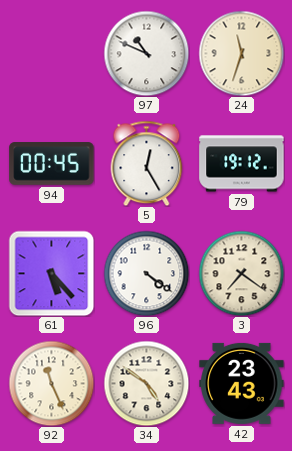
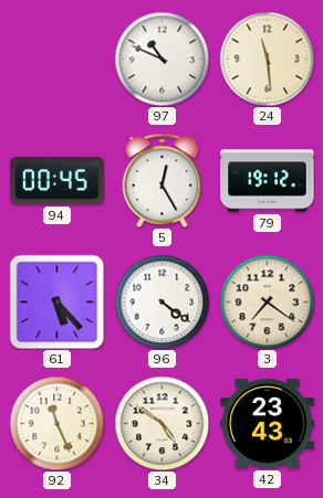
24: 11:33 -> 11:29
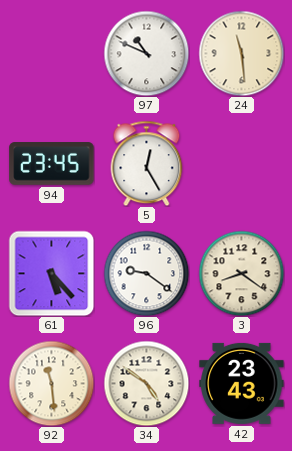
94: 00:45 -> 23:45
79: 19:12 -> none
96: 4:21 -> 9:21
3: 7:21 -> 8:21
92: 11:26 -> 11:29
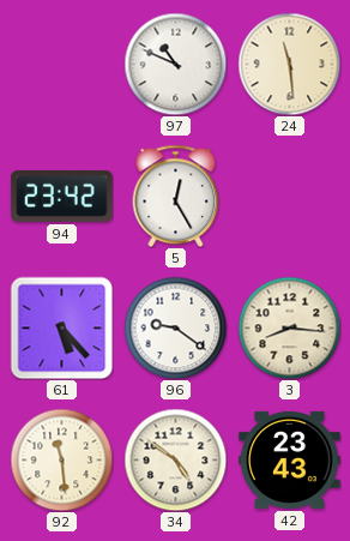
94: 23:45 -> 23:42
3: 8:21 -> 8:16
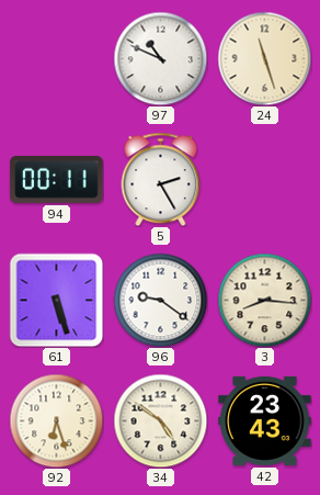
24: 11:29 -> 11:27
94: 23:42 -> 00:11
5: 12:25 -> 2:25
61: 5:23 -> 5:27
92: 11:29 -> 6:27
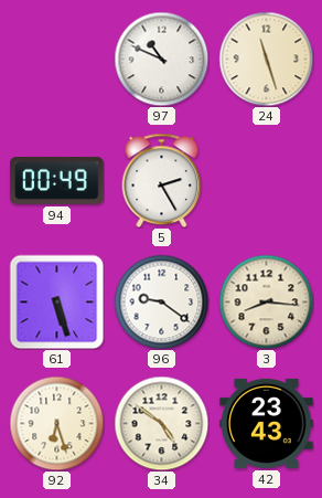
94: 00:11 -> 00:49
